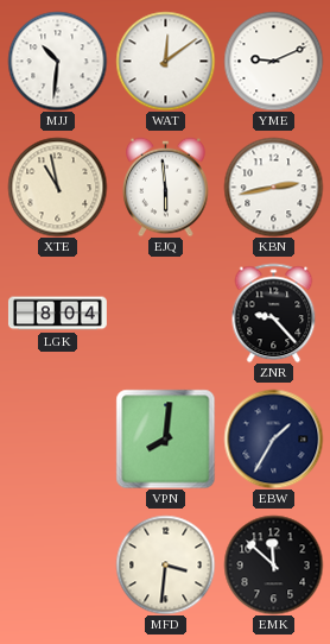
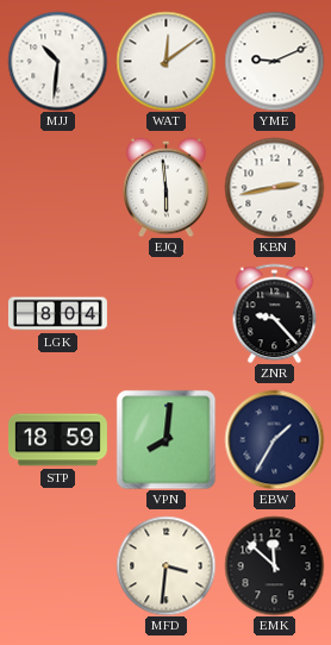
XTE: 10:58 -> none
STP: none -> 18:59
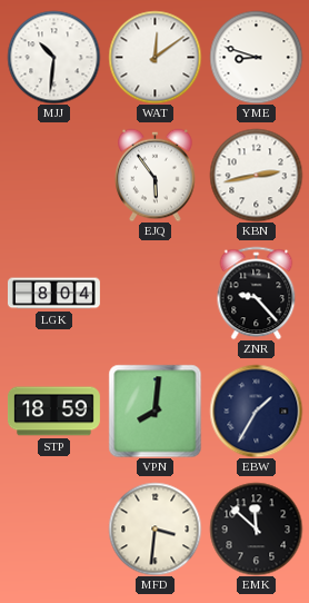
YME: 9:11 -> 8:48
EJQ: 5:59 -> 5:54
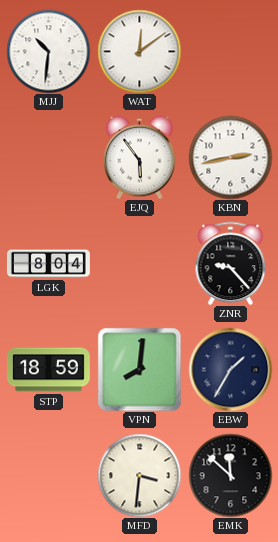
YME: 8:48 -> none
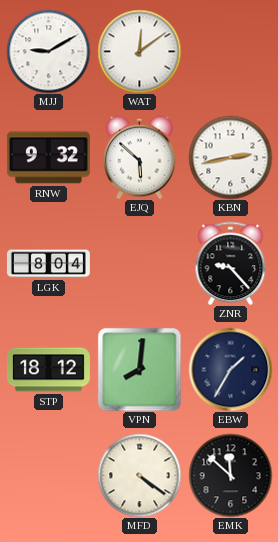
MJJ: 10:31 -> 9:10
RNW: none -> 9:32
EJQ: 5:54 -> 5:52
STP: 18:59 -> 18:12
MFD: 3:31 -> 4:21
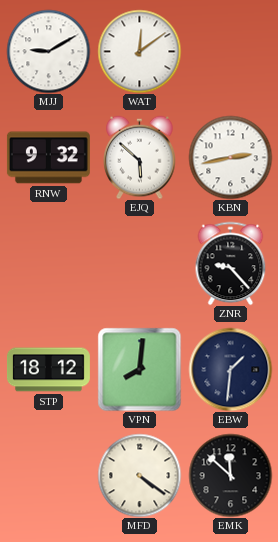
LGK: 8:04 -> none
EBW: 1:35 -> 1:31
